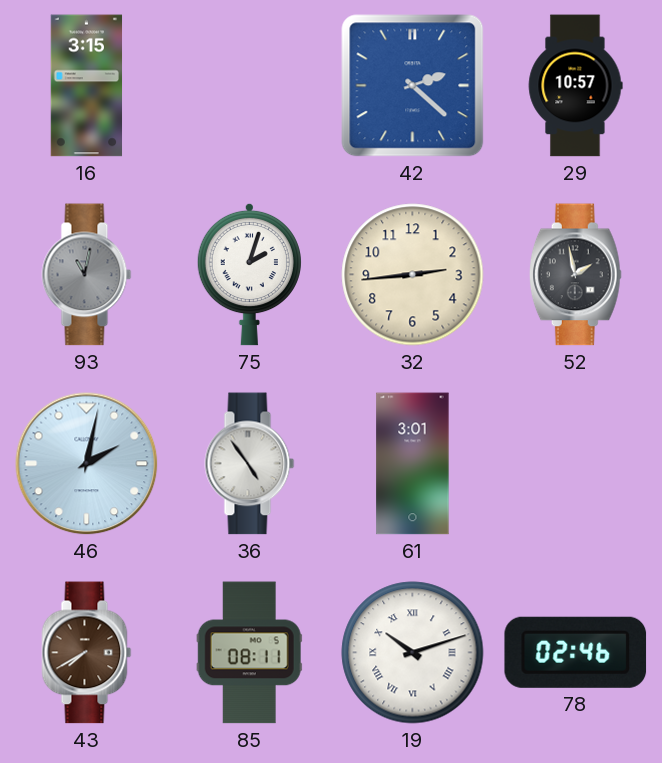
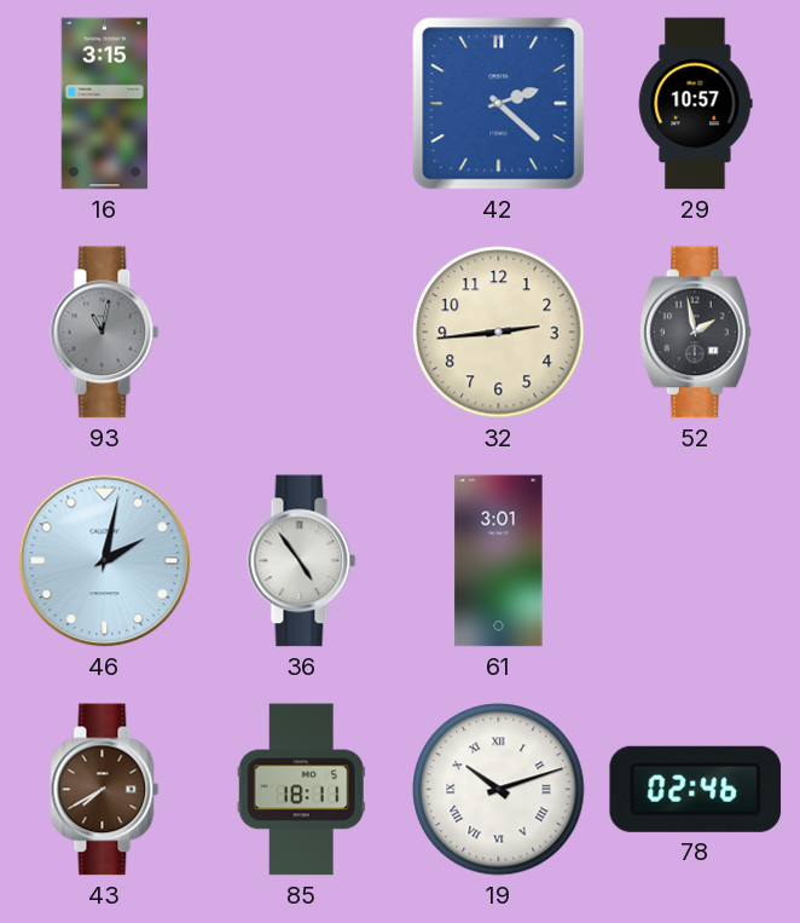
75: 2:03 -> none
85: 08:11 -> 18:11
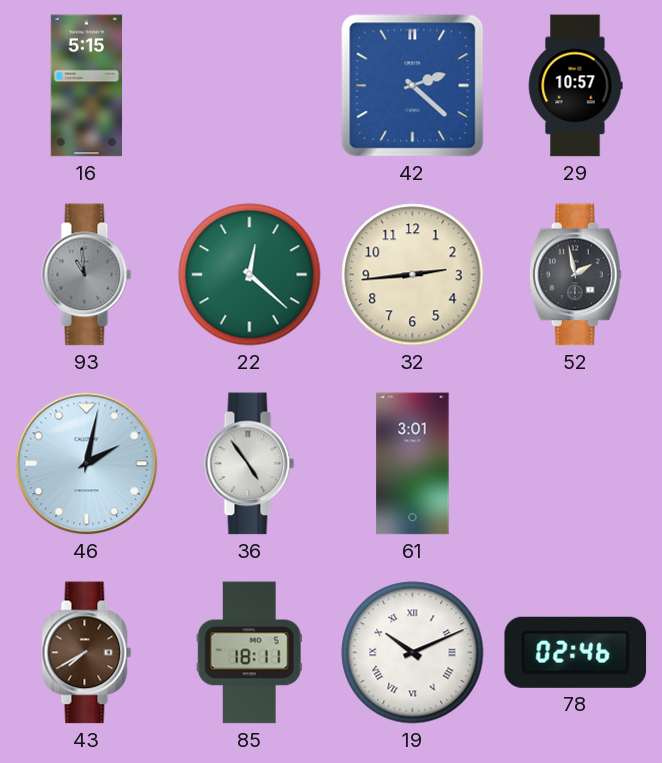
16: 3:15 -> 5:15
93: 11:02 -> 10:59
22: none -> 12:22
19: 10:12 -> 10:11
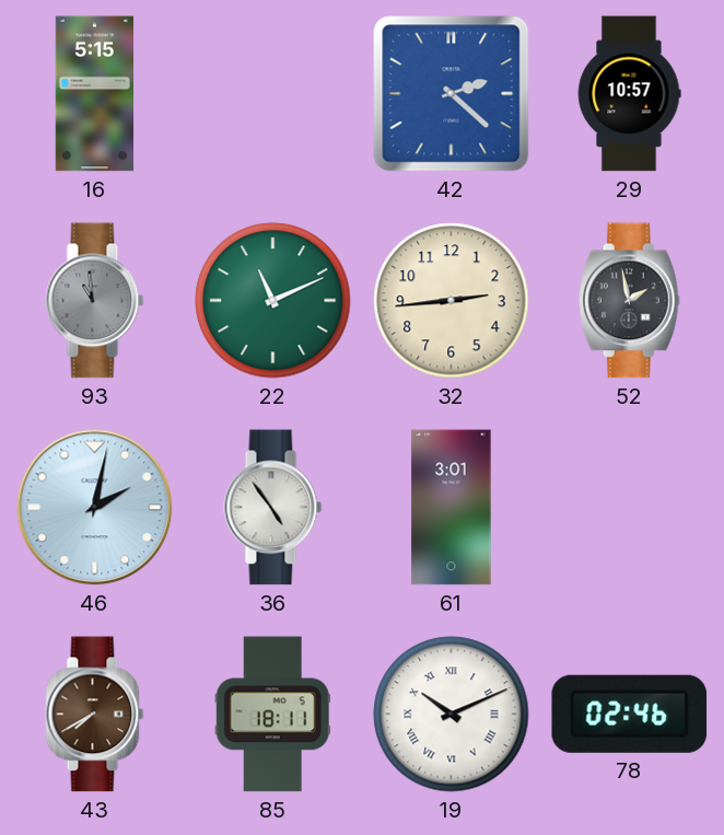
22: 12:22 -> 11:11
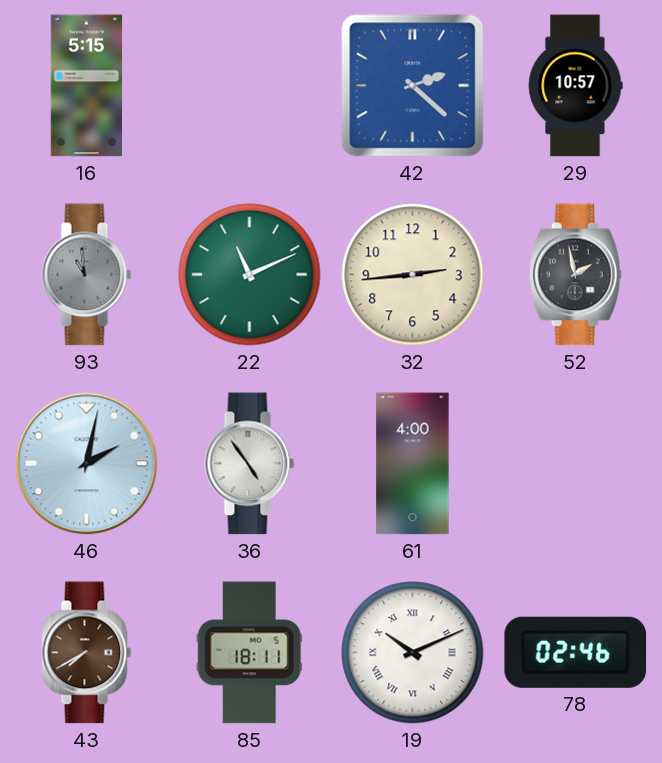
61: 3:01 -> 4:00
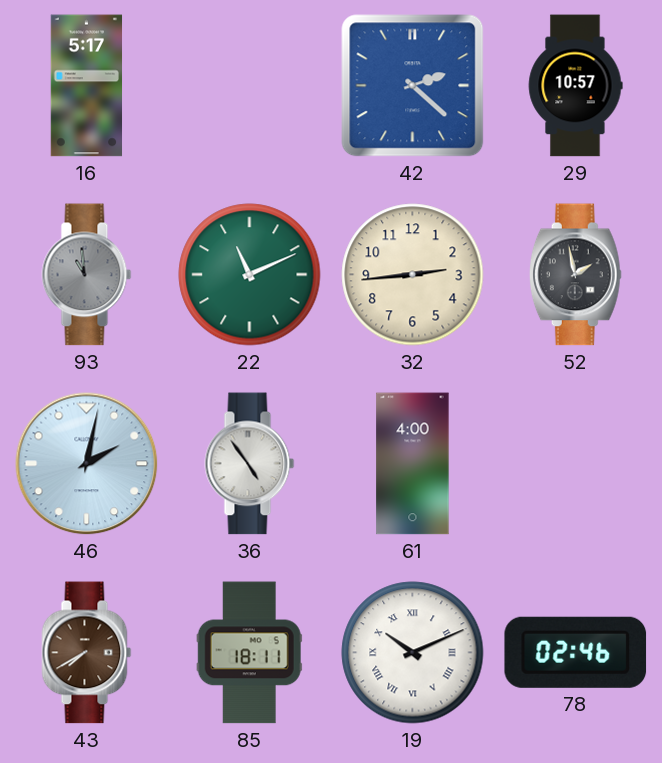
16: 5:15 -> 5:17
